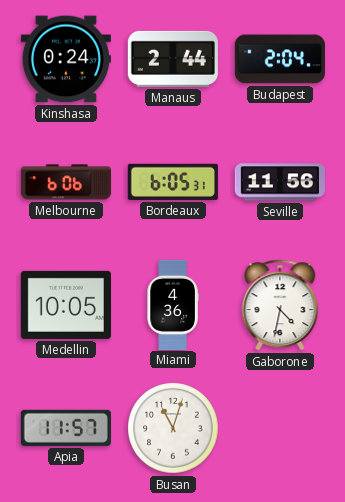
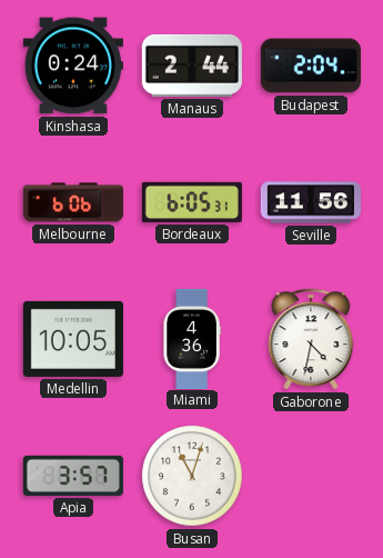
Apia: 11:57 -> 3:57
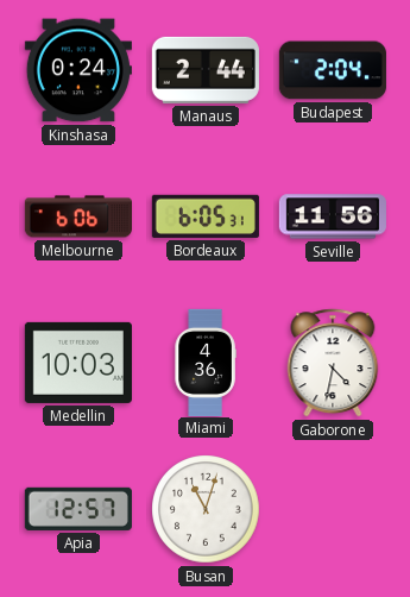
Medellin: 10:05 -> 10:03
Apia: 3:57 -> 12:57
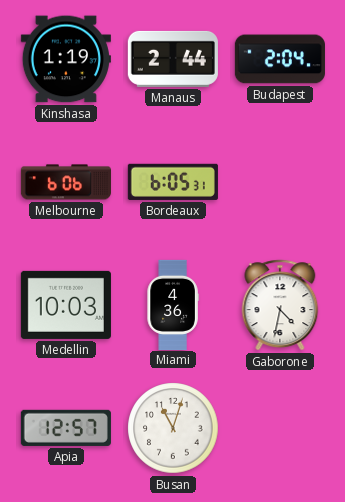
Kinshasa: 0:24 -> 1:19
Seville: 11:56 -> none
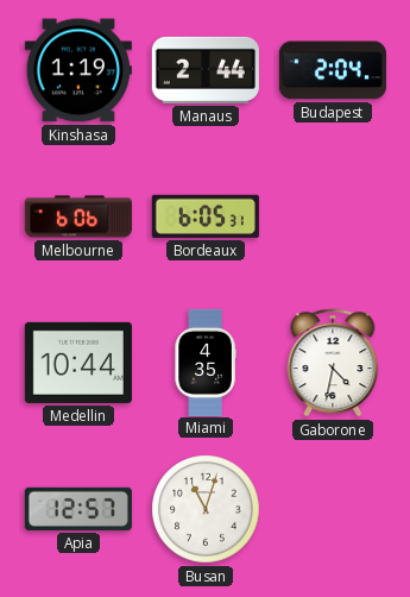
Medellin: 10:03 -> 10:44
Miami: 4:36 -> 4:35
